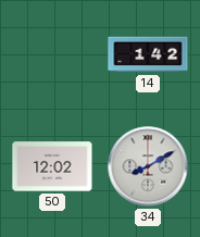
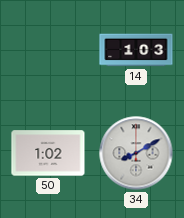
14: 1:42 -> 1:03
50: 12:02 -> 1:02
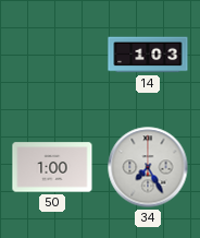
50: 1:02 -> 1:00
34: 8:10 -> 7:25
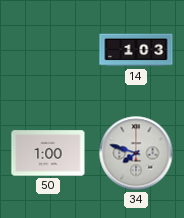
34: 7:25 -> 7:48
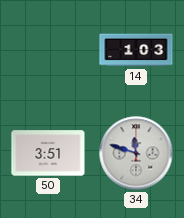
50: 1:00 -> 3:51
34: 7:48 -> 11:48
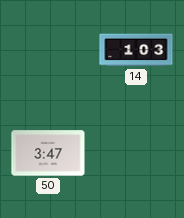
50: 3:51 -> 3:47
34: 11:48 -> none
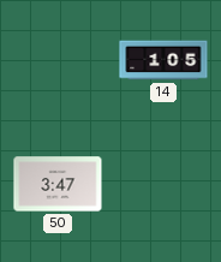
14: 1:03 -> 1:05
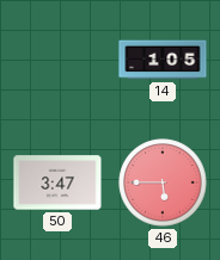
46: none -> 5:45
